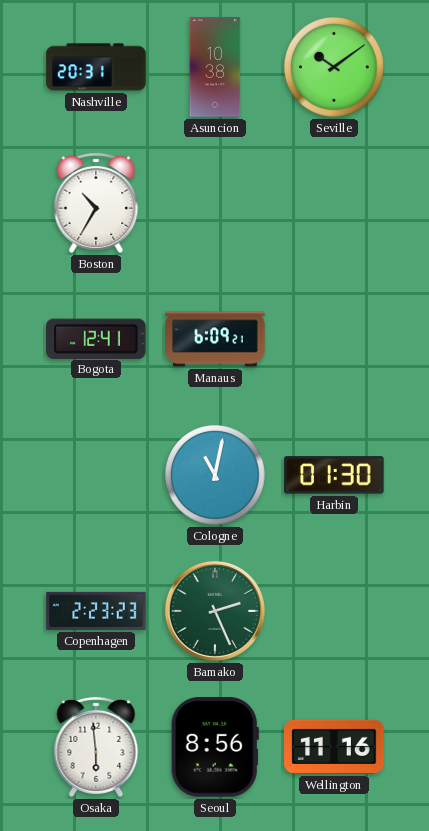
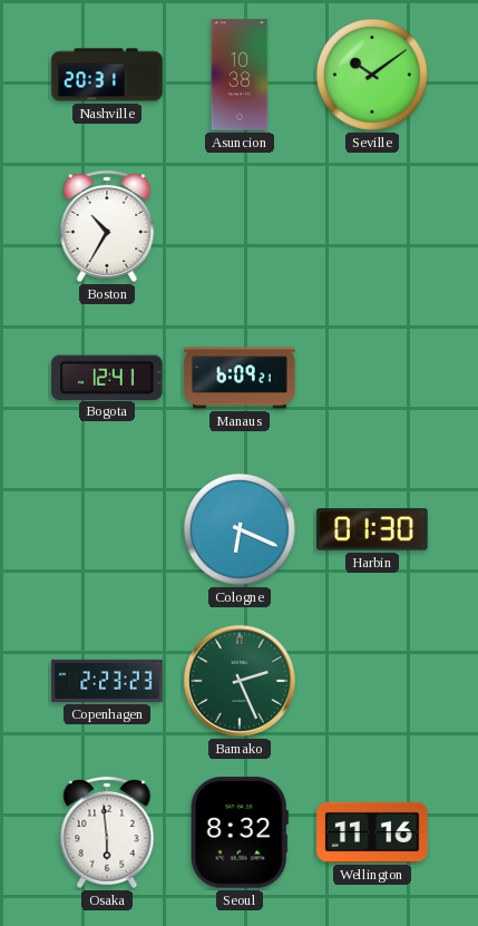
Cologne: 11:02 -> 6:19
Seoul: 8:56 -> 8:32
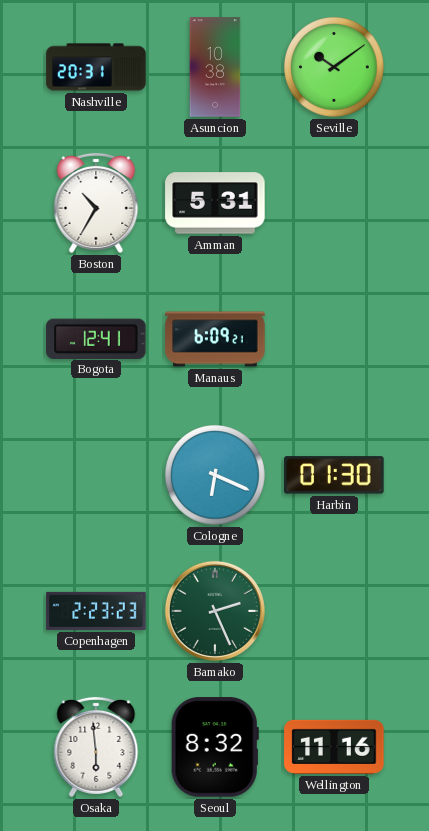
Amman: none -> 5:31
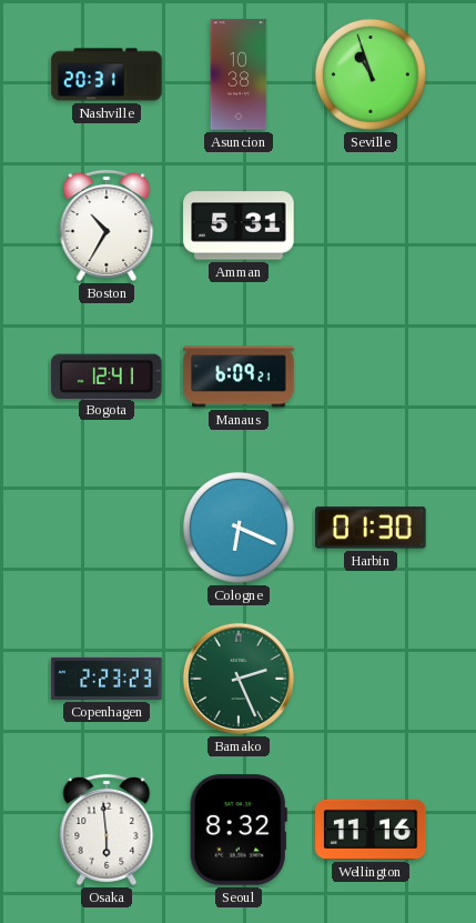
Seville: 10:09 -> 10:57
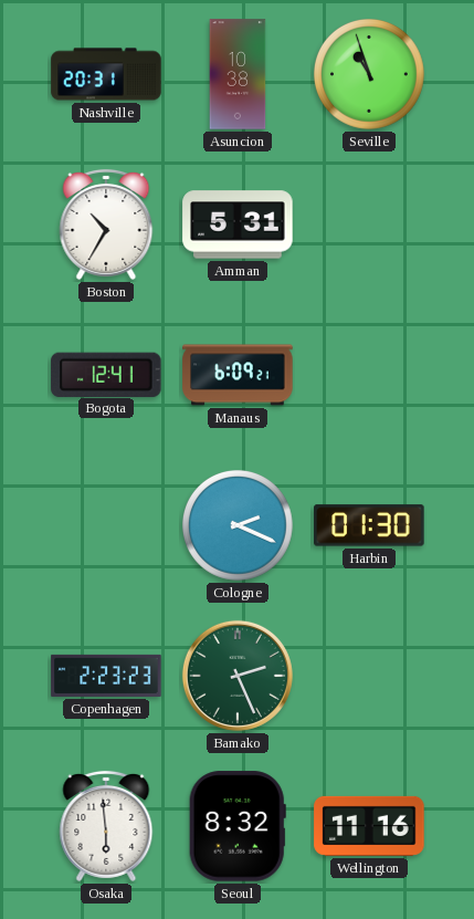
Cologne: 6:19 -> 2:19
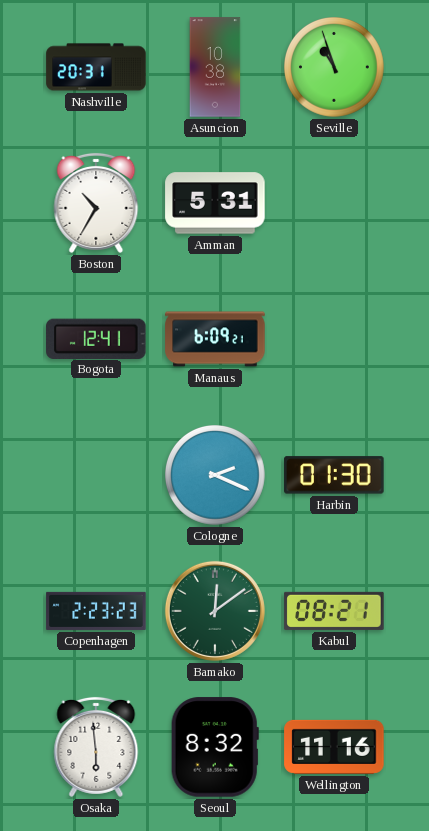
Bamako: 2:26 -> 12:09
Kabul: none -> 08:21
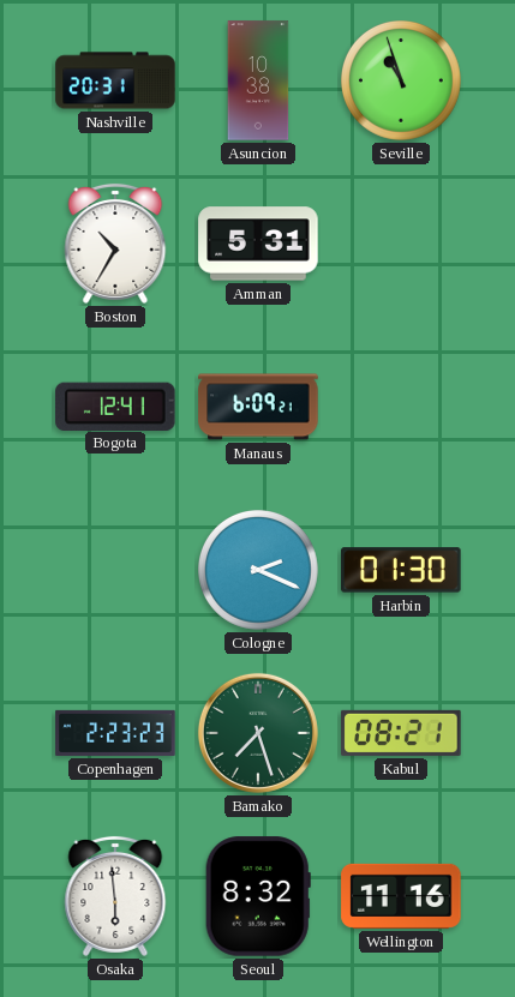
Bamako: 12:09 -> 7:27
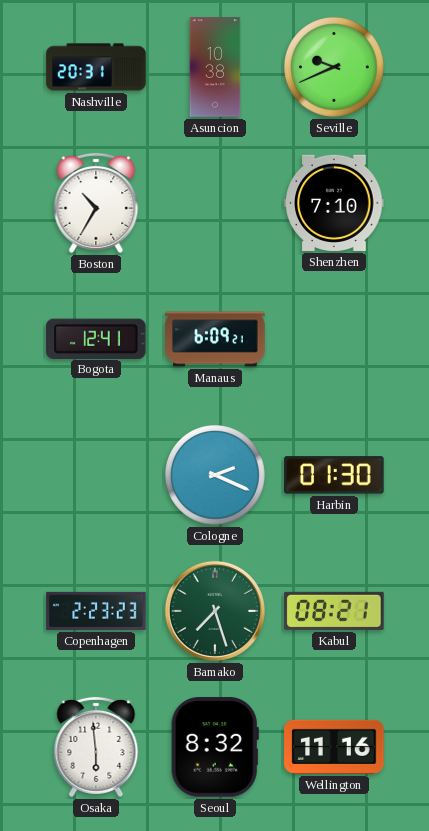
Seville: 10:57 -> 9:41
Amman: 5:31 -> none
Shenzhen: none -> 7:10
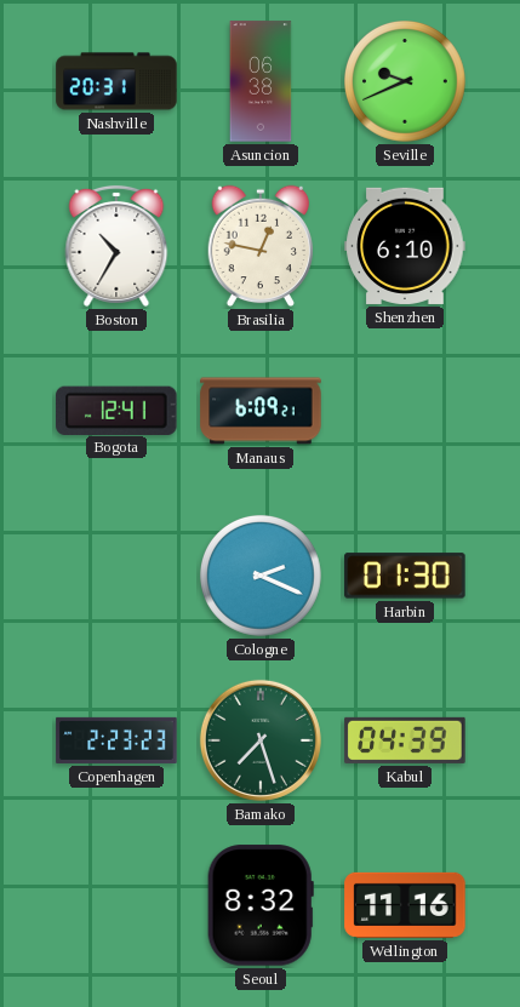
Asuncion: 10:38 -> 06:38
Brasilia: none -> 12:47
Shenzhen: 7:10 -> 6:10
Kabul: 08:21 -> 04:39
Osaka: 5:59 -> none
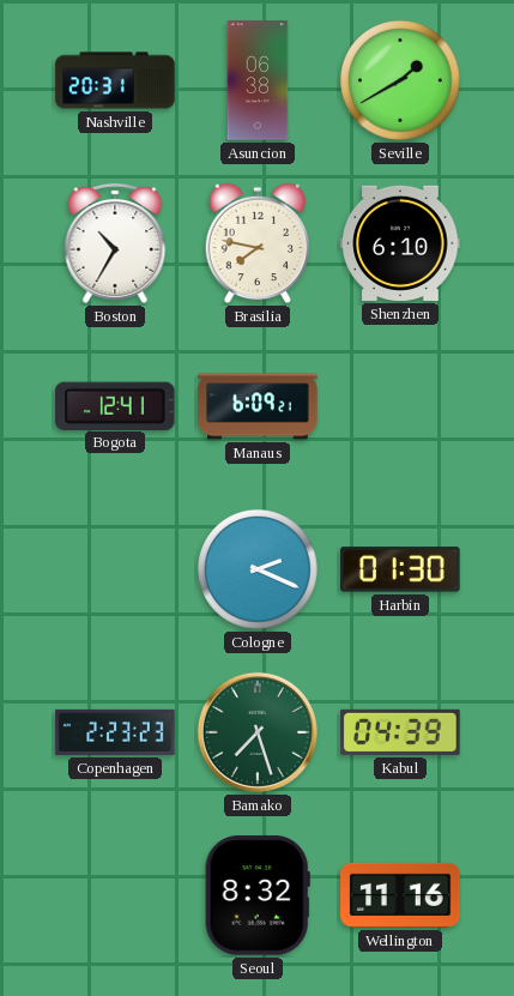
Seville: 9:41 -> 1:40
Brasilia: 12:47 -> 7:47
